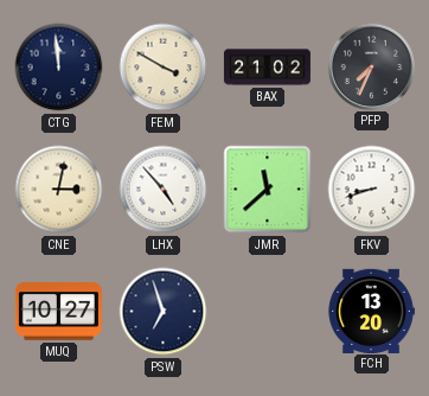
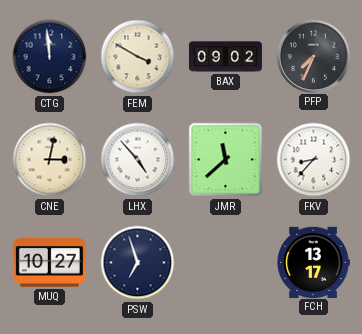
BAX: 21:02 -> 09:02
FKV: 8:42 -> 8:37
FCH: 13:20 -> 13:17
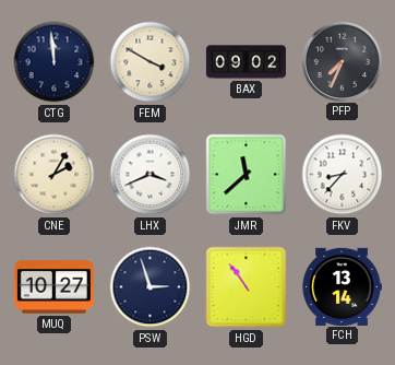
CNE: 3:02 -> 2:05
LHX: 4:53 -> 3:41
PSW: 6:57 -> 2:57
HGD: none -> 10:54
FCH: 13:17 -> 13:14
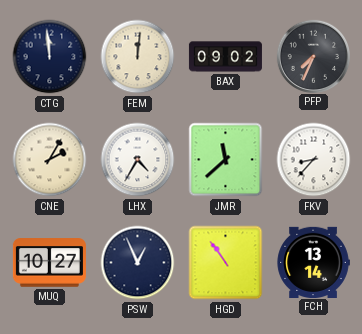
FEM: 3:50 -> 12:01
LHX: 3:41 -> 4:35
PSW: 2:57 -> 12:56
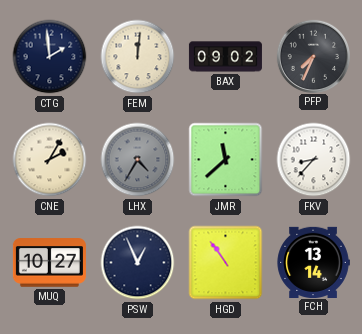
CTG: 11:59 -> 1:59
LHX dial: white -> grey
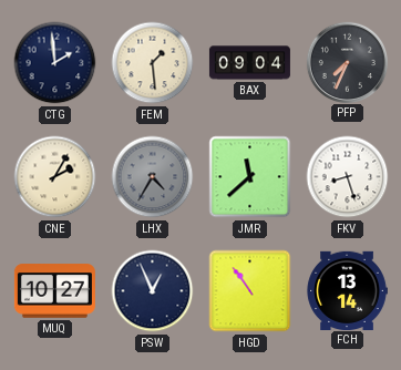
FEM: 12:01 -> 1:29
BAX: 09:02 -> 09:04
FKV: 8:37 -> 8:27
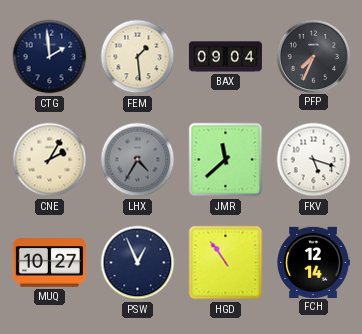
FKV: 8:27 -> 5:18
FCH: 13:14 -> 12:14
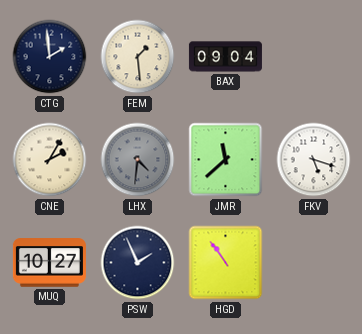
PFP: 7:34 -> none
LHX: 4:35 -> 4:31
PSW: 12:56 -> 1:56
FCH: 12:14 -> none
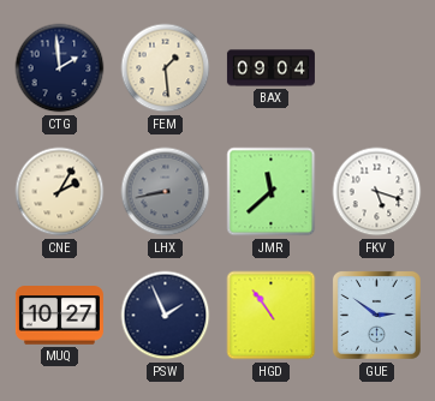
LHX: 4:31 -> 8:43
GUE: none -> 2:51
